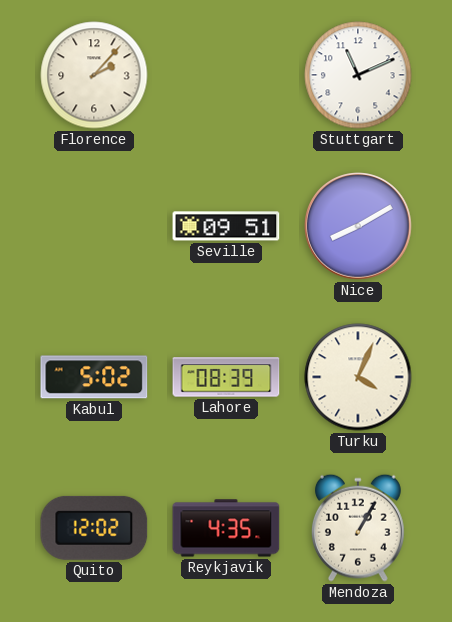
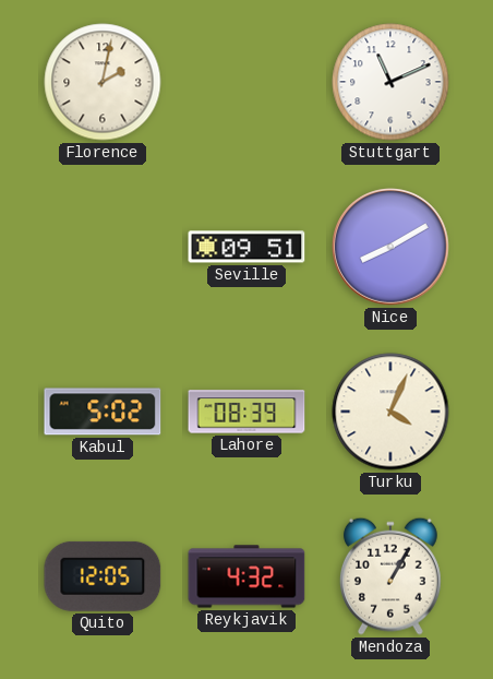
Florence: 2:07 -> 2:02
Quito: 12:02 -> 12:05
Reykjavik: 4:35 -> 4:32
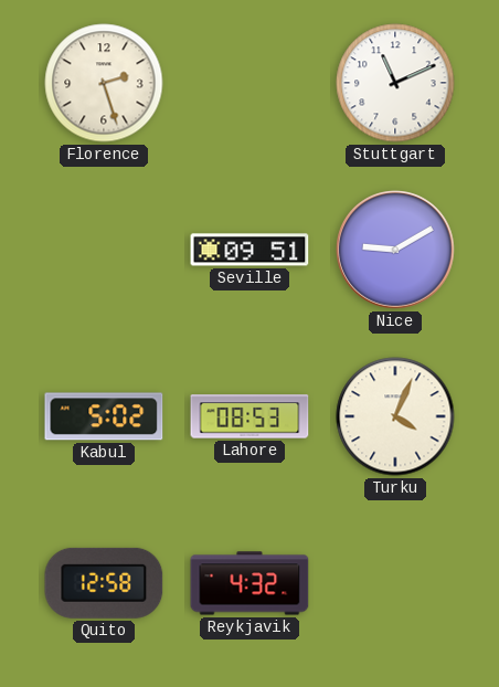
Florence: 2:02 -> 2:27
Nice: 8:10 -> 9:10
Lahore: 08:39 -> 08:53
Quito: 12:05 -> 12:58
Mendoza: 1:05 -> none
